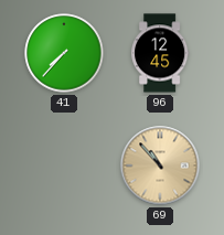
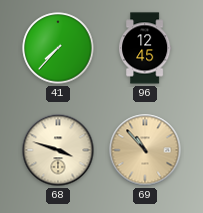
68: none -> 3:48
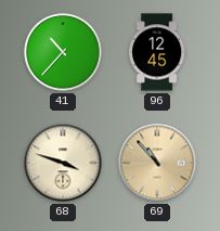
41: 7:37 -> 10:37
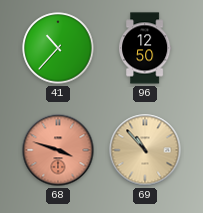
96: 12:45 -> 12:50
68 dial: cream -> salmon
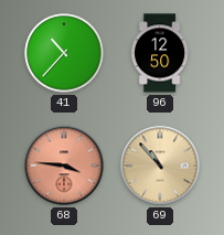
68: 3:48 -> 3:46
